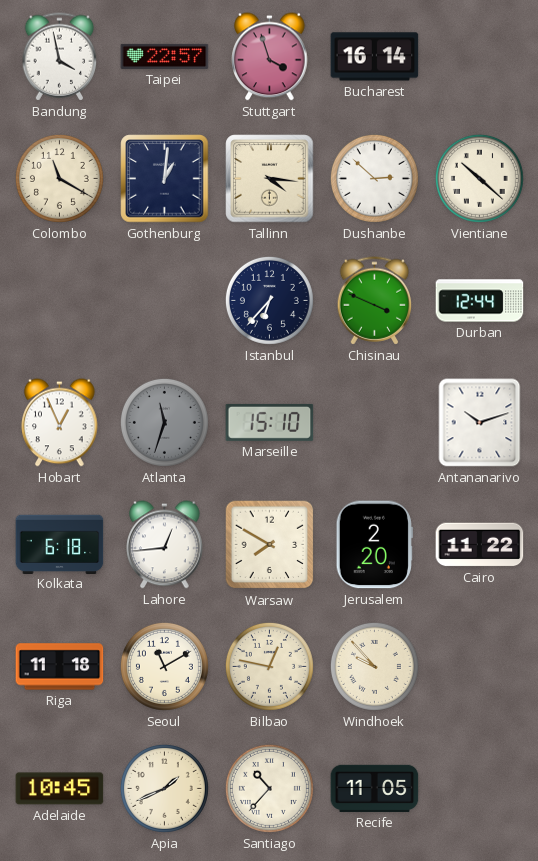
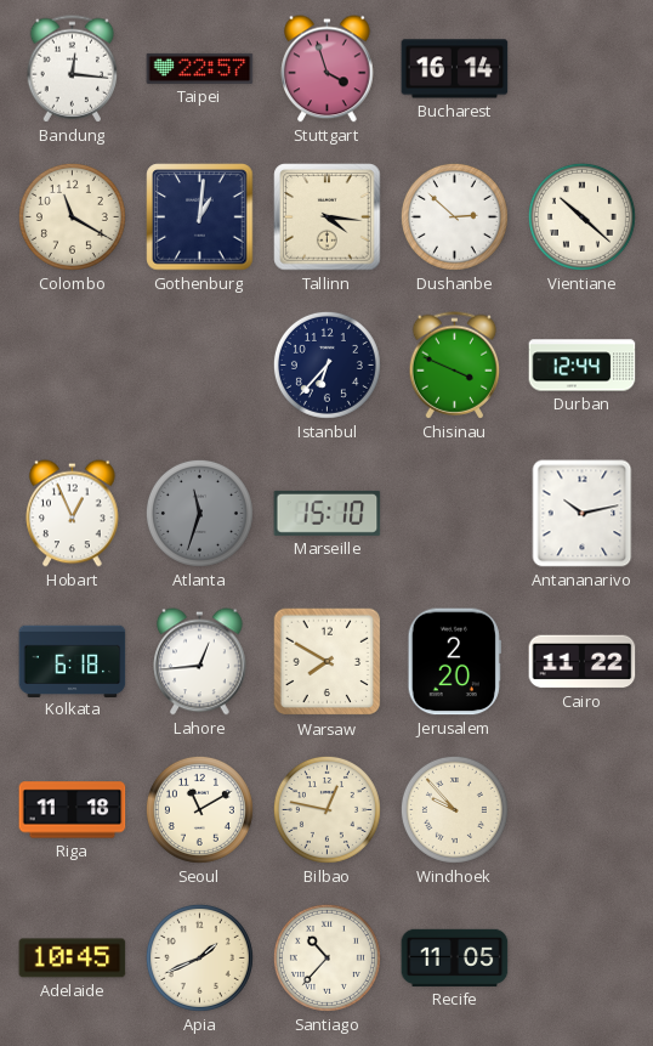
Bandung: 3:58 -> 12:16
Antananarivo: 10:12 -> 10:13
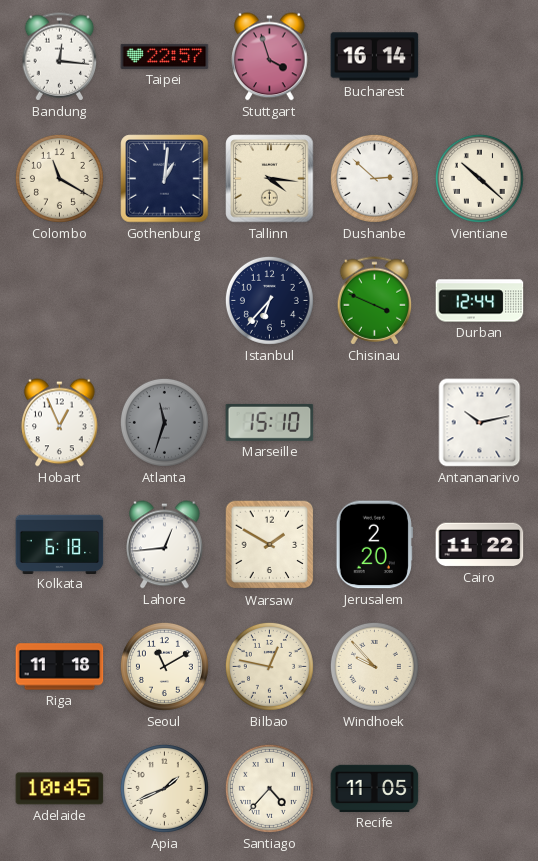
Warsaw: 7:50 -> 1:50
Santiago: 10:37 -> 4:37
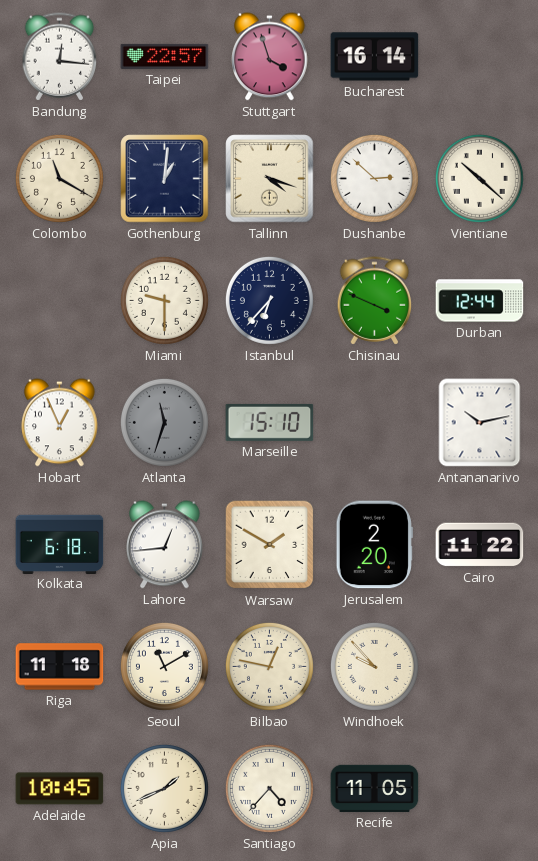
Tallinn: 4:16 -> 4:18
Miami: none -> 9:30
